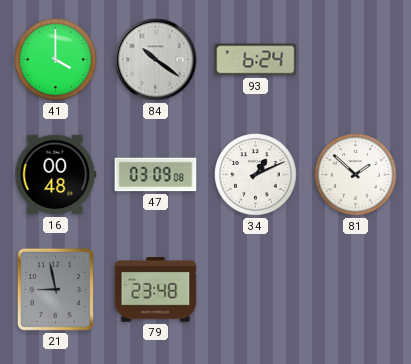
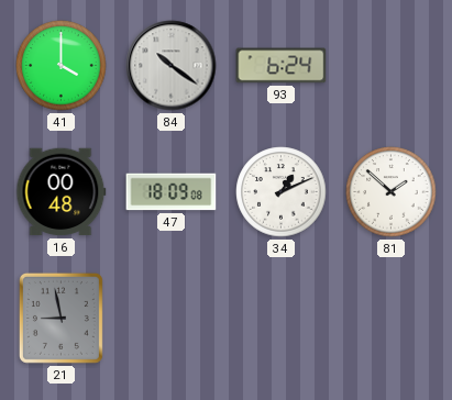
47: 03:09 -> 18:09
79: 23:48 -> none
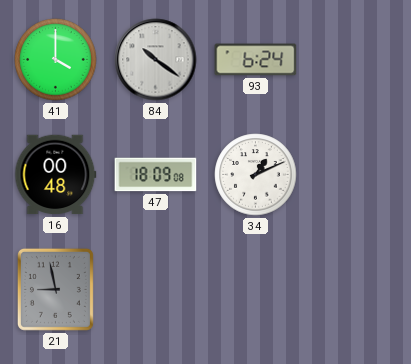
81: 1:52 -> none
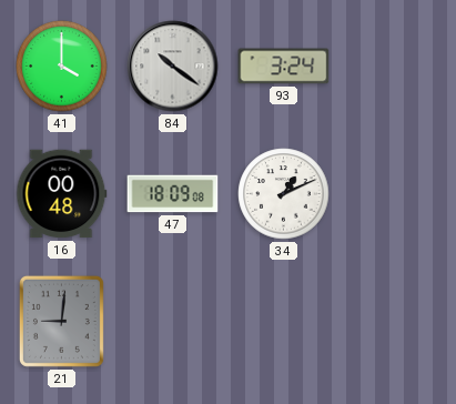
93: 6:24 -> 3:24
21: 8:58 -> 9:01
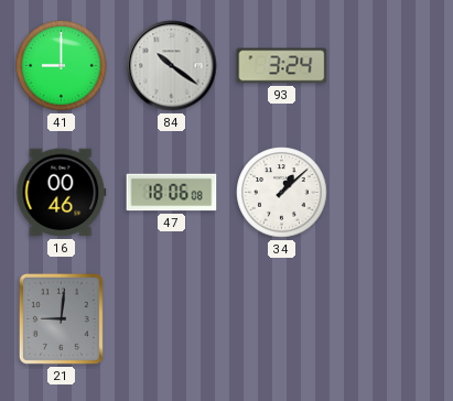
41: 4:00 -> 9:00
16: 00:48 -> 00:46
47: 18:09 -> 18:06
34: 1:11 -> 1:08
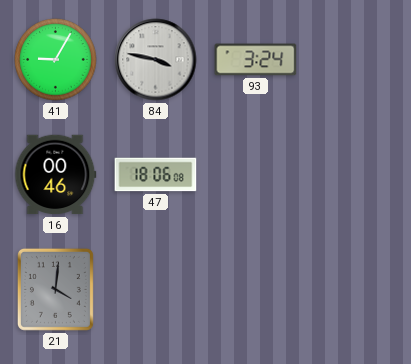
41: 9:00 -> 9:05
84: 10:21 -> 3:47
34: 1:08 -> none
21: 9:01 -> 4:01
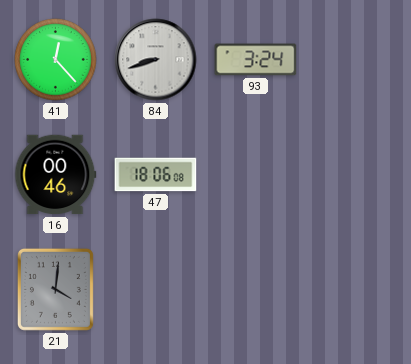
41: 9:05 -> 12:23
84: 3:47 -> 8:42
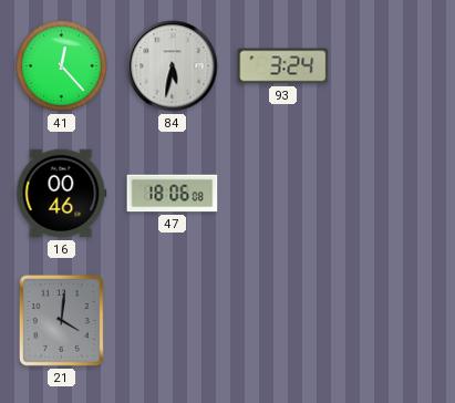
84: 8:42 -> 5:32
